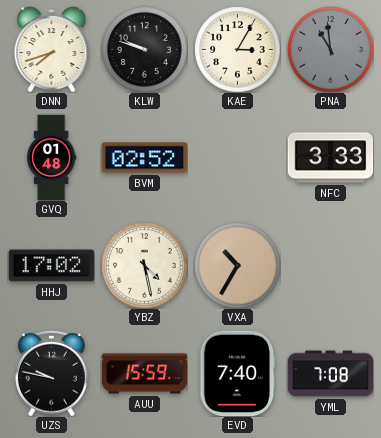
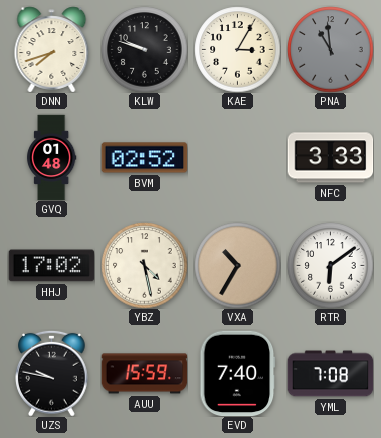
RTR: none -> 6:09
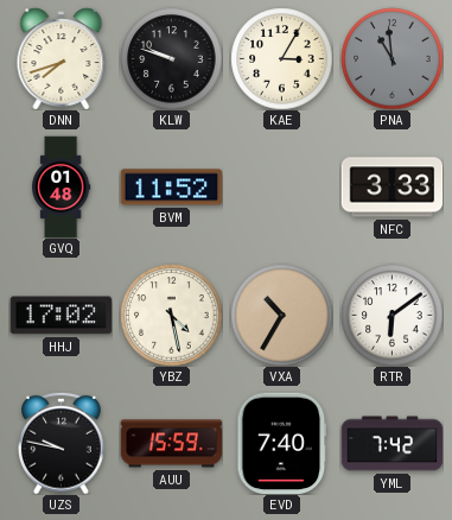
BVM: 02:52 -> 11:52
YML: 7:08 -> 7:42
